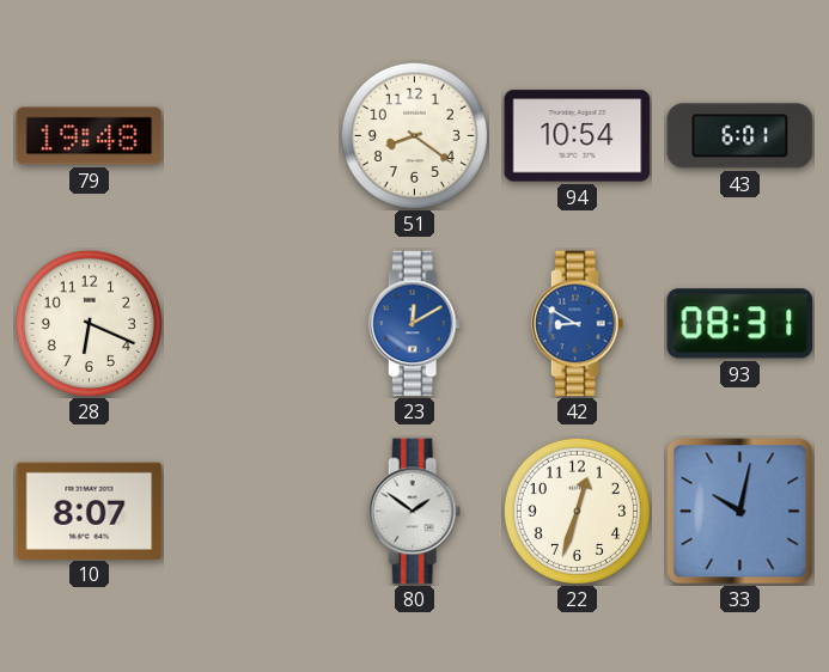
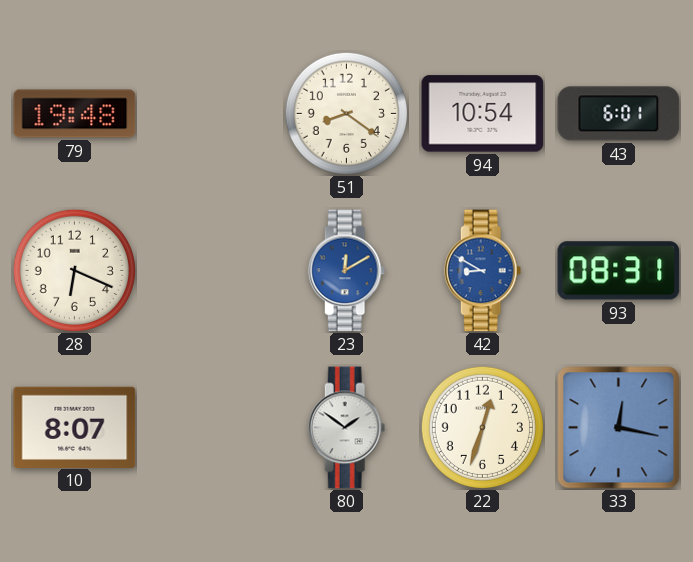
33: 10:02 -> 12:17
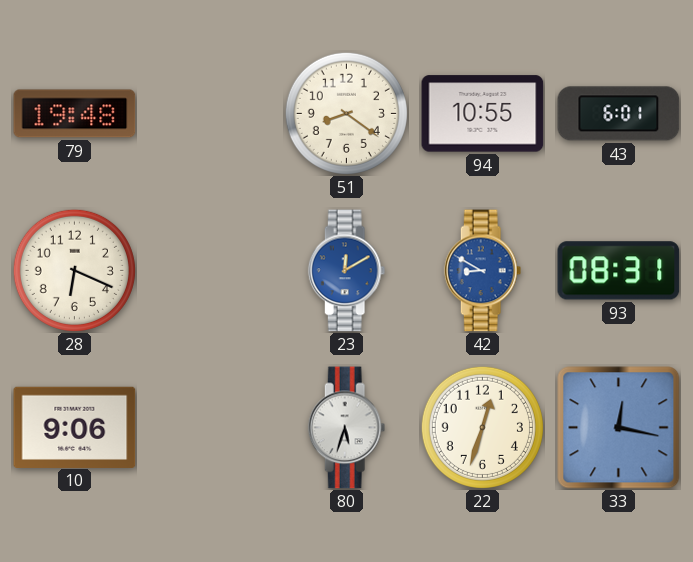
94: 10:54 -> 10:55
10: 8:07 -> 9:06
80: 1:51 -> 5:33
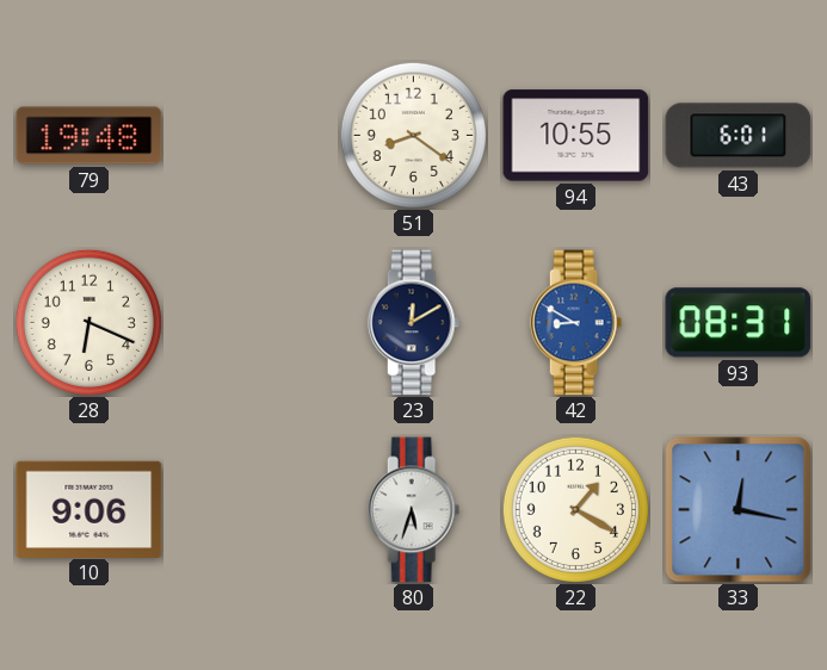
23 dial: blue -> navy
22: 12:33 -> 1:20
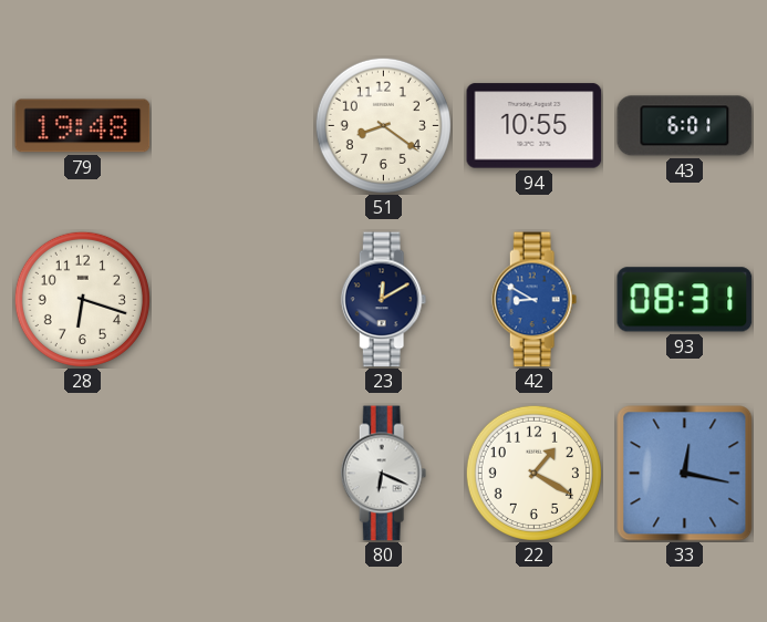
28: 6:19 -> 6:18
10: 9:06 -> none
80: 5:33 -> 6:19
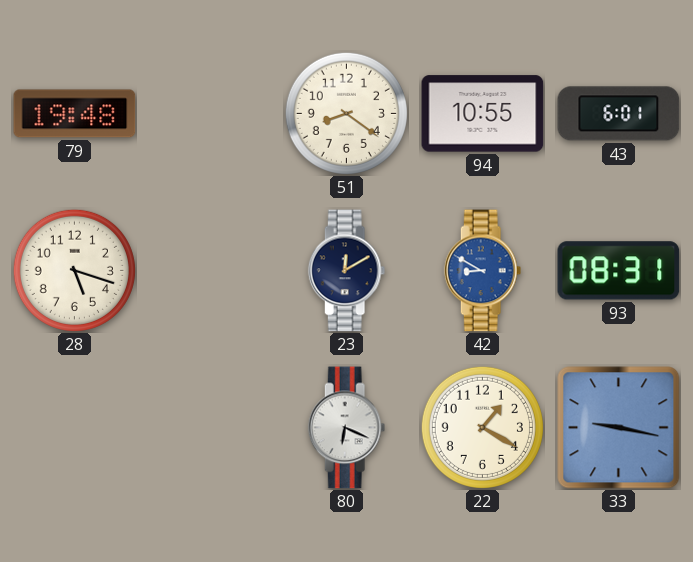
28: 6:18 -> 5:18
33: 12:17 -> 9:17
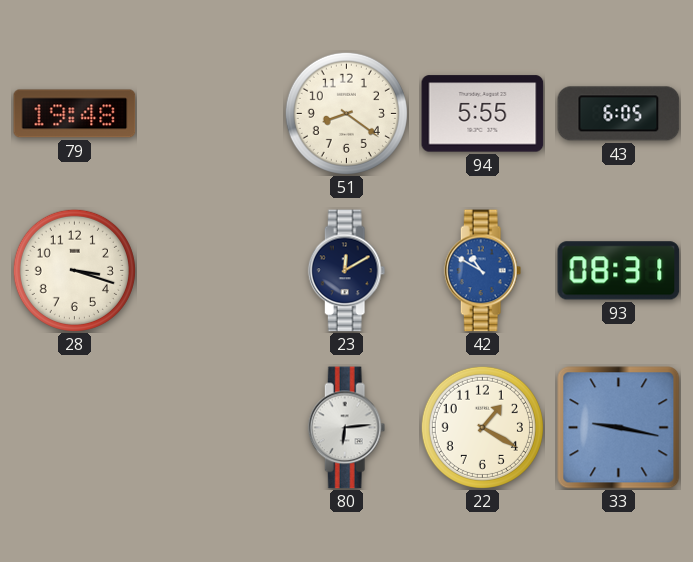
94: 10:55 -> 5:55
43: 6:01 -> 6:05
28: 5:18 -> 3:18
42: 8:50 -> 10:50
80: 6:19 -> 6:14
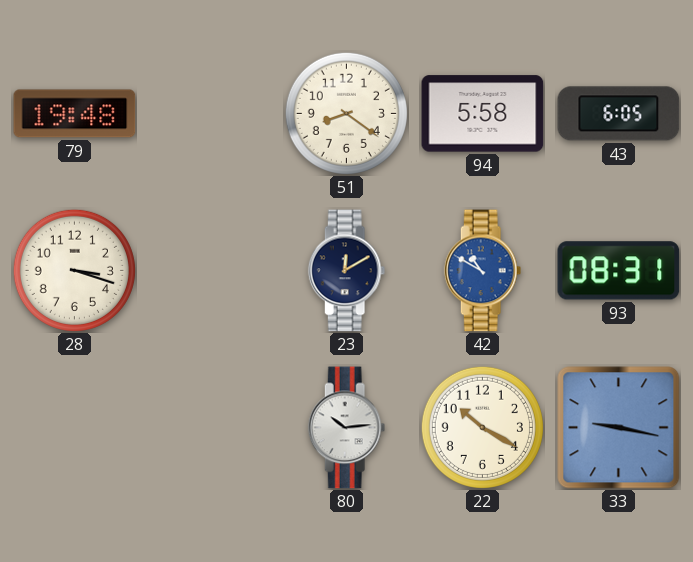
94: 5:55 -> 5:58
80: 6:14 -> 10:14
22: 1:20 -> 10:20
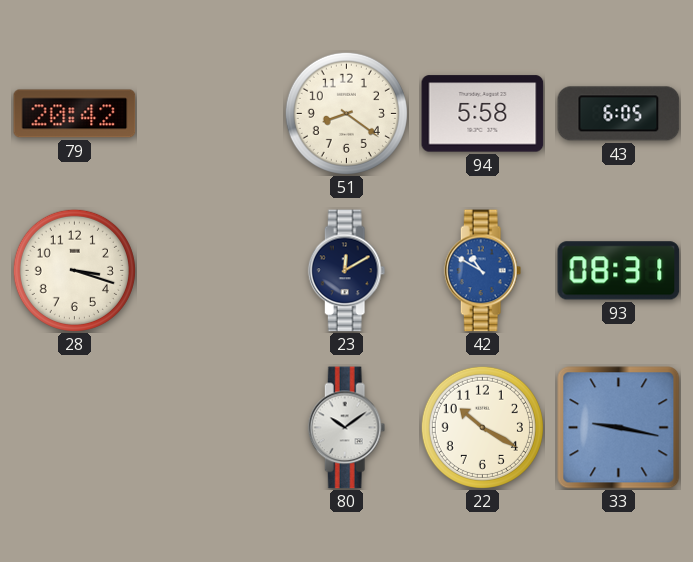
79: 19:48 -> 20:42
80: 10:14 -> 10:09
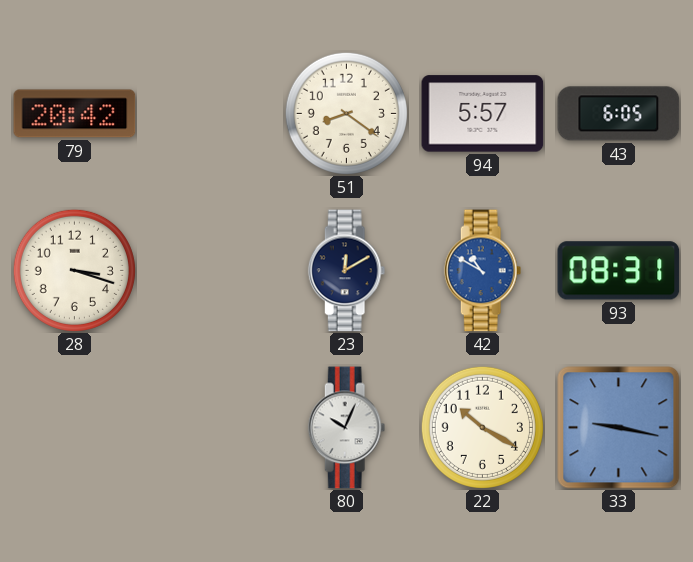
94: 5:58 -> 5:57
80: 10:09 -> 10:04
